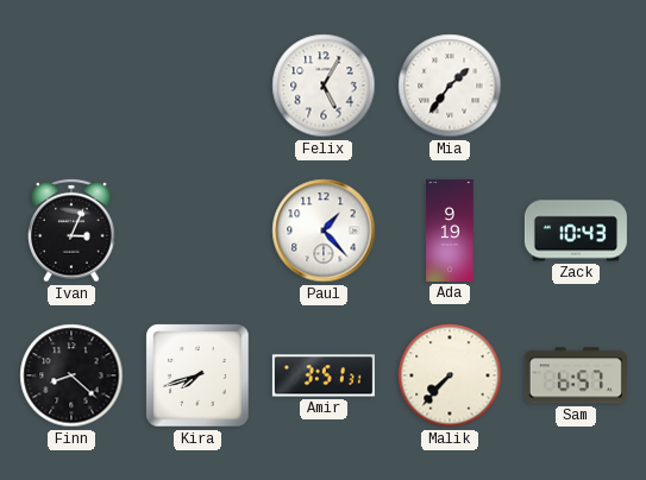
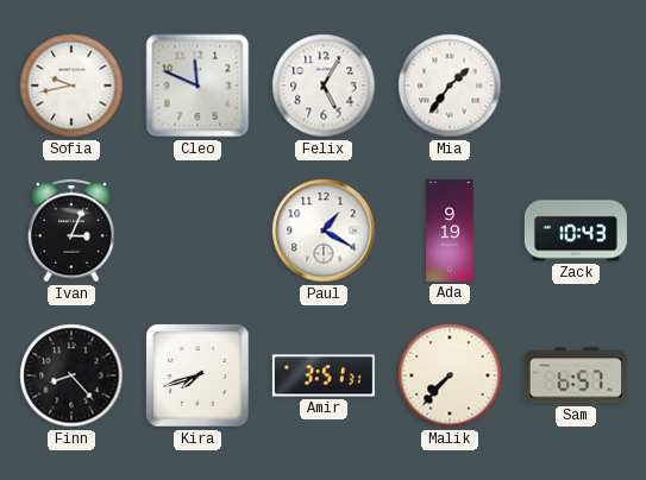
Sofia: none -> 9:43
Cleo: none -> 11:49
Paul: 1:23 -> 1:20
Finn: 8:22 -> 8:23
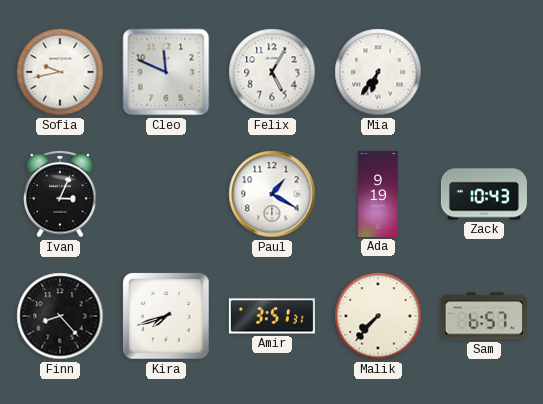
Mia: 1:36 -> 6:36
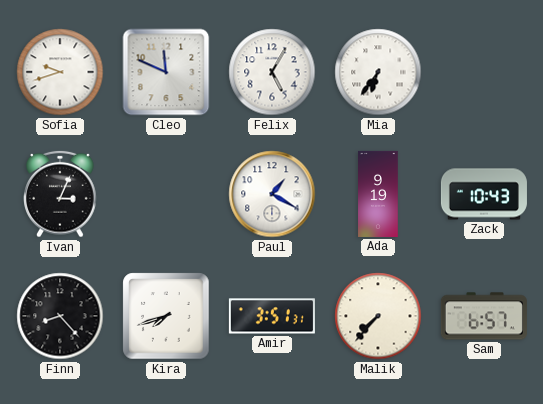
Sofia: 9:43 -> 9:42
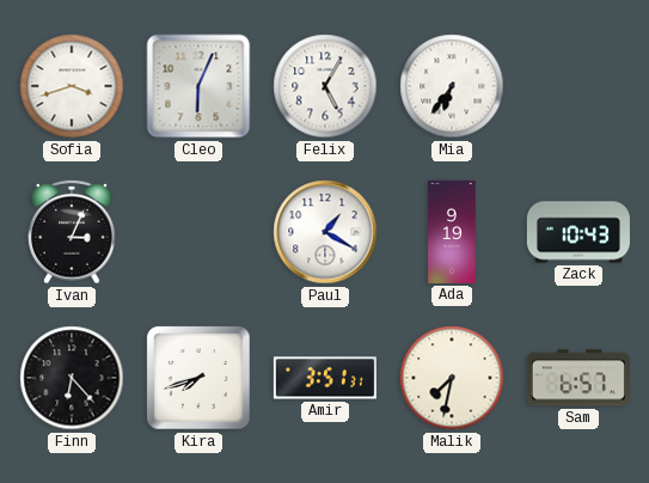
Sofia: 9:42 -> 3:42
Cleo: 11:49 -> 6:04
Finn: 8:23 -> 6:23
Malik: 7:37 -> 7:32
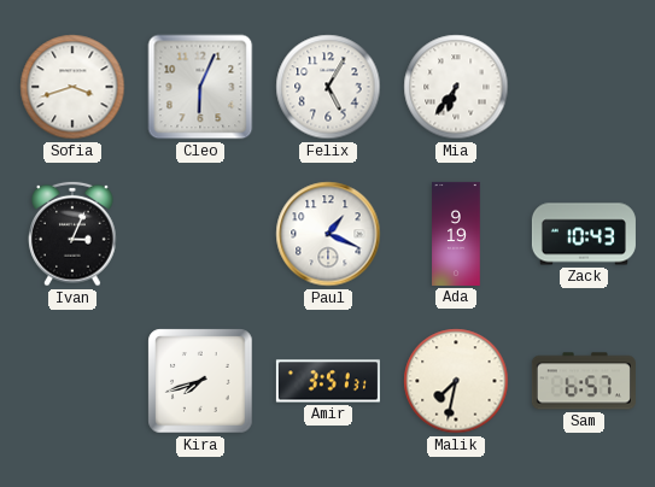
Paul: 1:20 -> 1:19
Finn: 6:23 -> none
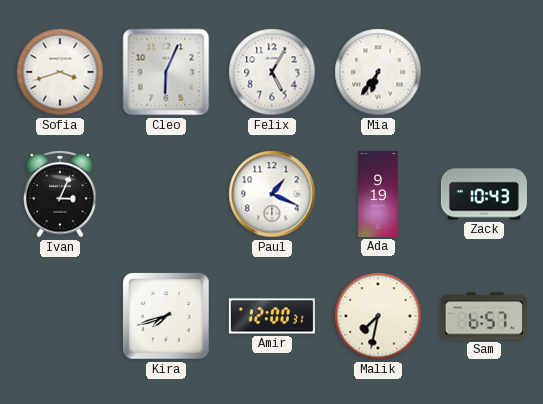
Amir: 3:51 -> 12:00
